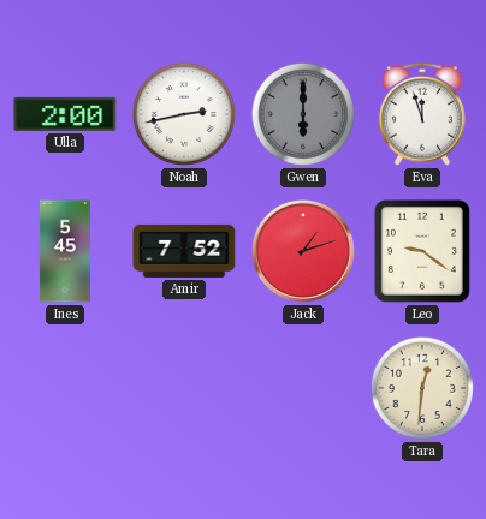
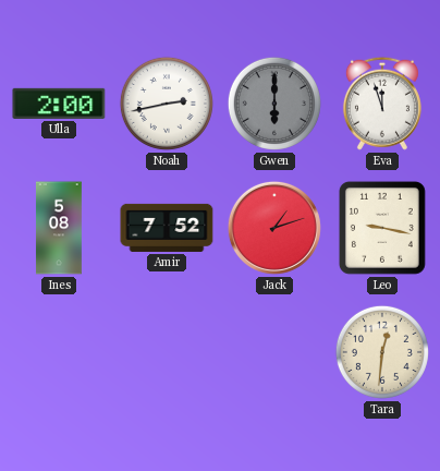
Ines: 5:45 -> 5:08
Leo: 9:21 -> 9:17
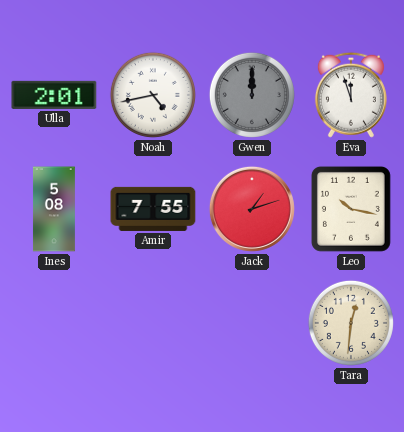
Ulla: 2:00 -> 2:01
Noah: 2:43 -> 4:43
Gwen: 6:00 -> 12:00
Amir: 7:52 -> 7:55
Leo: 9:17 -> 10:17
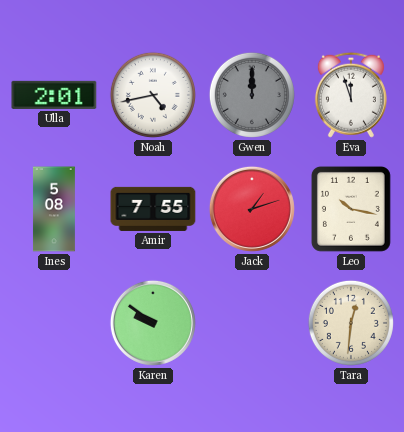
Karen: none -> 9:51
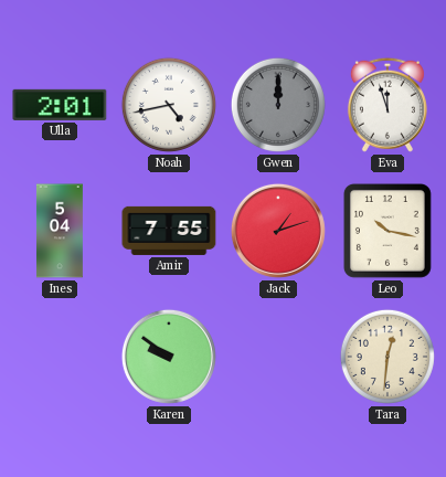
Ines: 5:08 -> 5:04
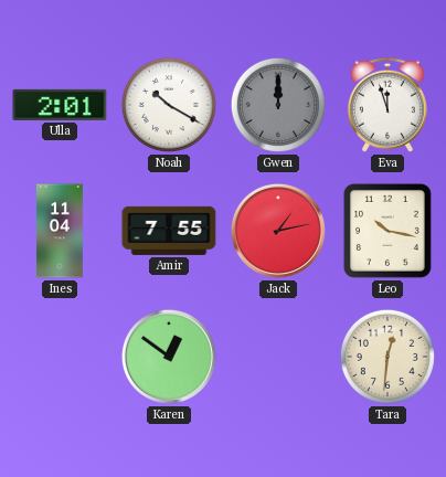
Noah: 4:43 -> 10:20
Ines: 5:04 -> 11:04
Jack: 1:12 -> 1:13
Karen: 9:51 -> 12:51
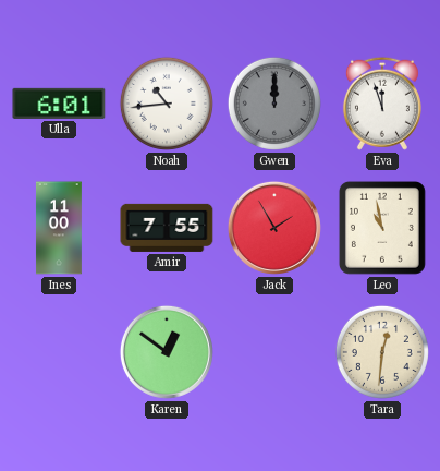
Ulla: 2:01 -> 6:01
Noah: 10:20 -> 10:44
Ines: 11:04 -> 11:00
Jack: 1:13 -> 1:55
Leo: 10:17 -> 10:58
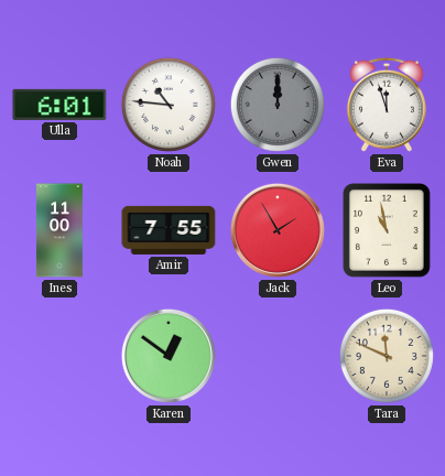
Noah: 10:44 -> 10:46
Tara: 12:31 -> 11:49
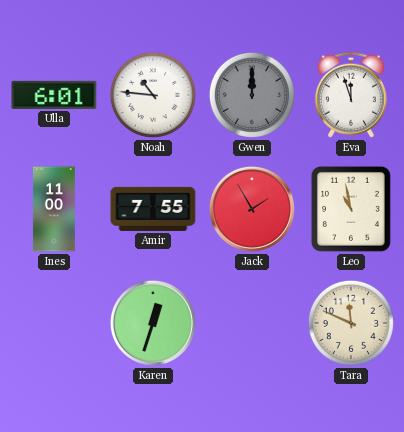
Karen: 12:51 -> 12:33
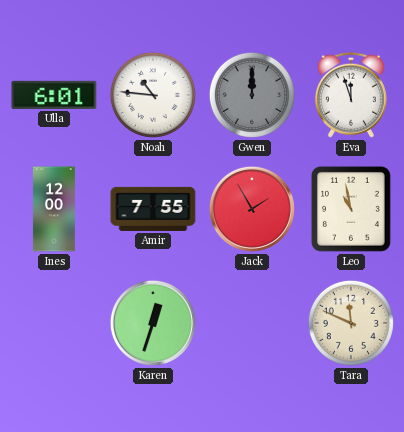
Ines: 11:00 -> 12:00
